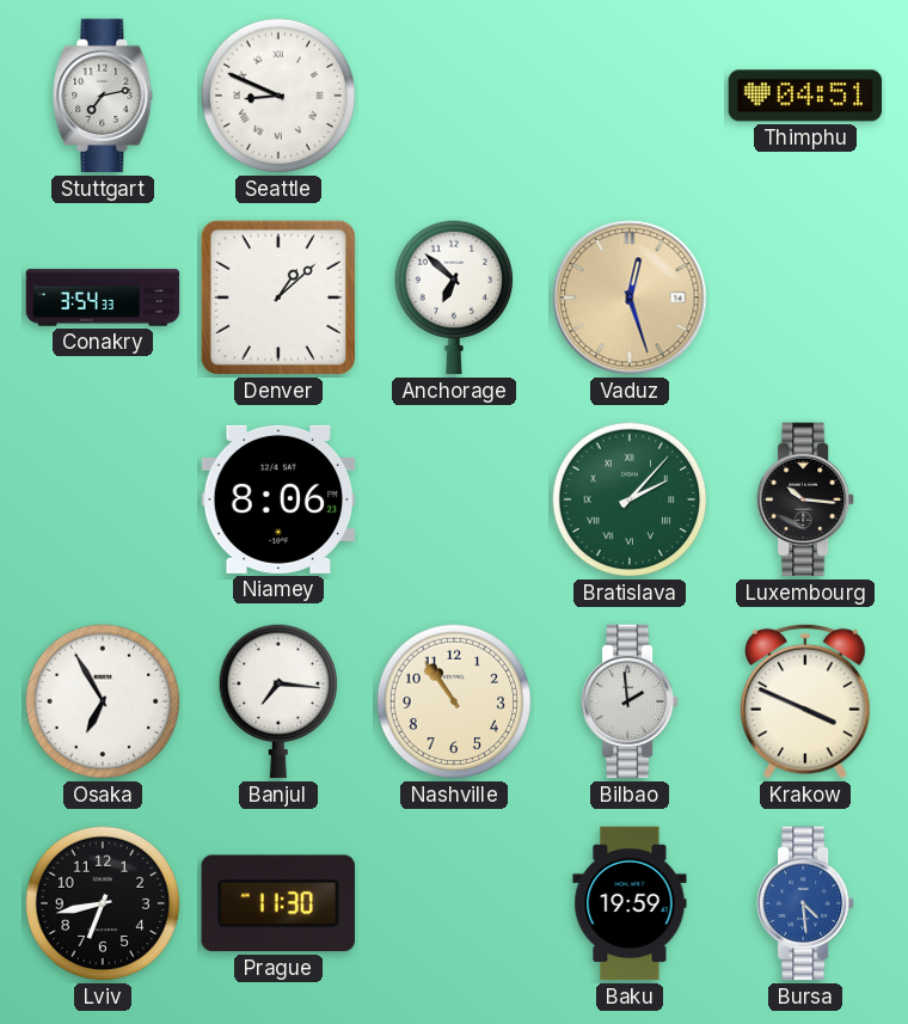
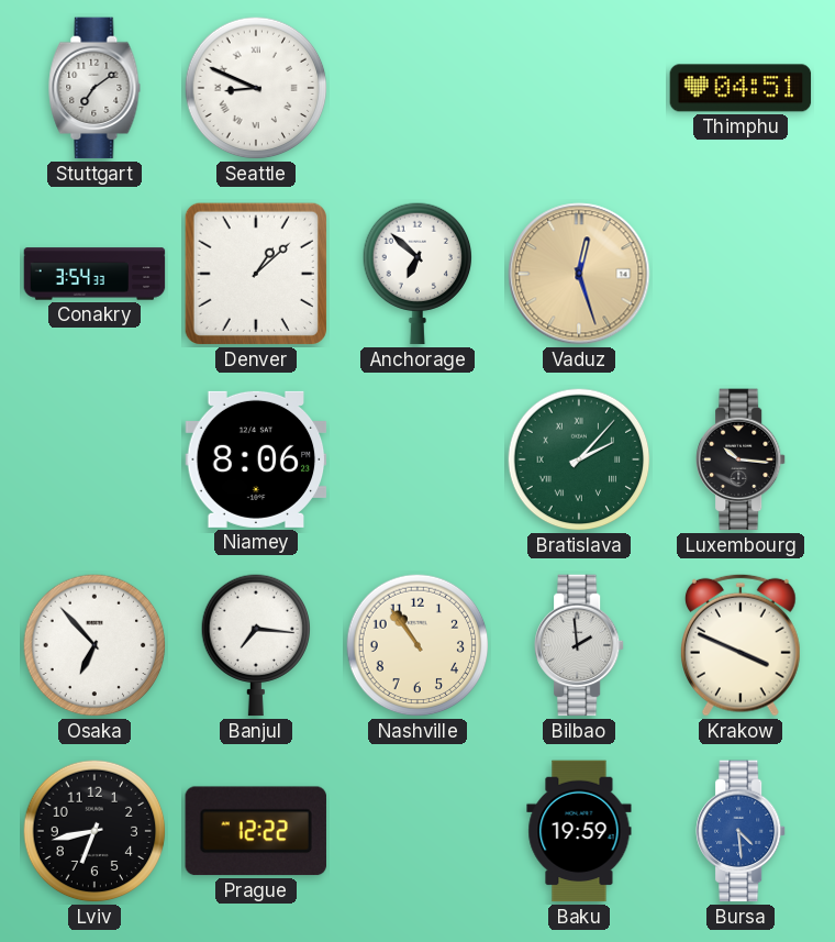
Stuttgart: 7:13 -> 7:09
Osaka: 6:55 -> 6:53
Prague: 11:30 -> 12:22
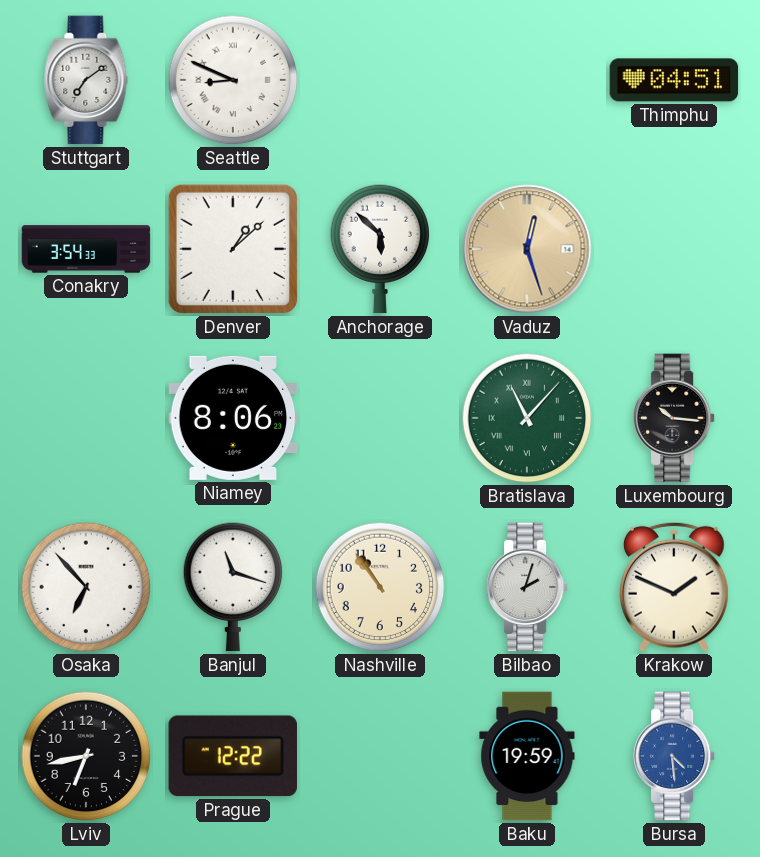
Anchorage: 6:52 -> 5:52
Bratislava: 2:07 -> 11:07
Banjul: 7:16 -> 11:18
Bilbao: 1:59 -> 2:03
Krakow: 3:49 -> 1:49
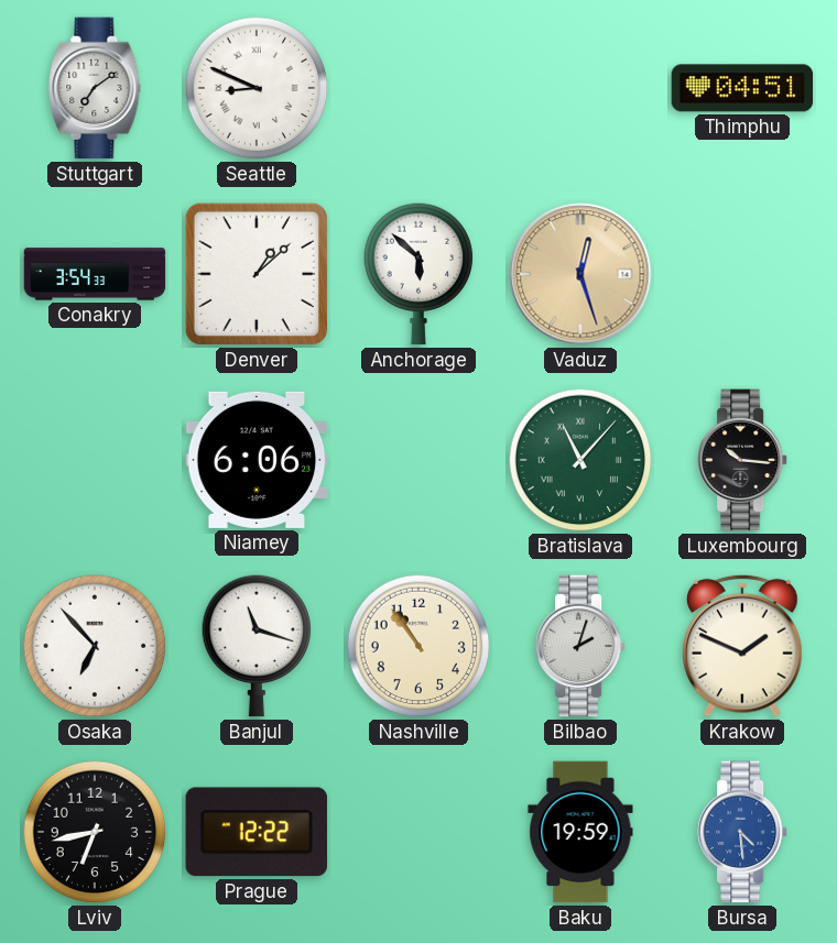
Niamey: 8:06 -> 6:06
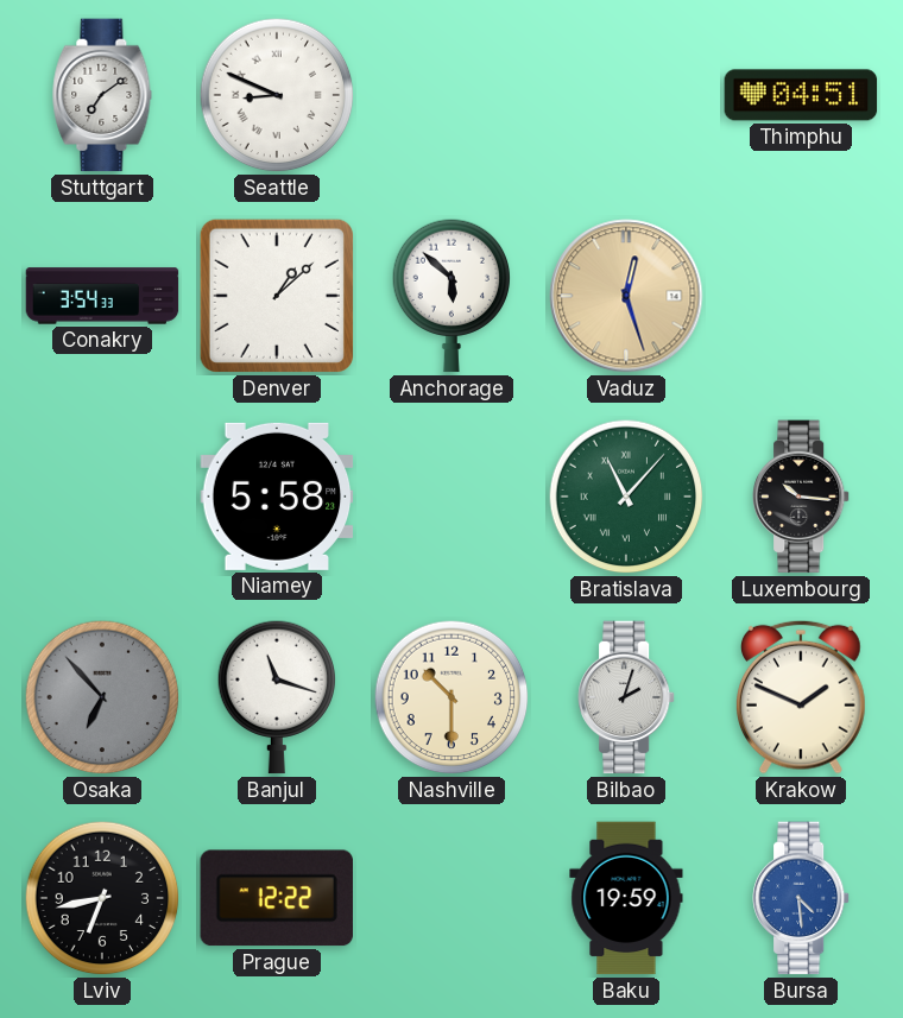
Niamey: 6:06 -> 5:58
Osaka dial: white -> grey
Nashville: 10:54 -> 10:30
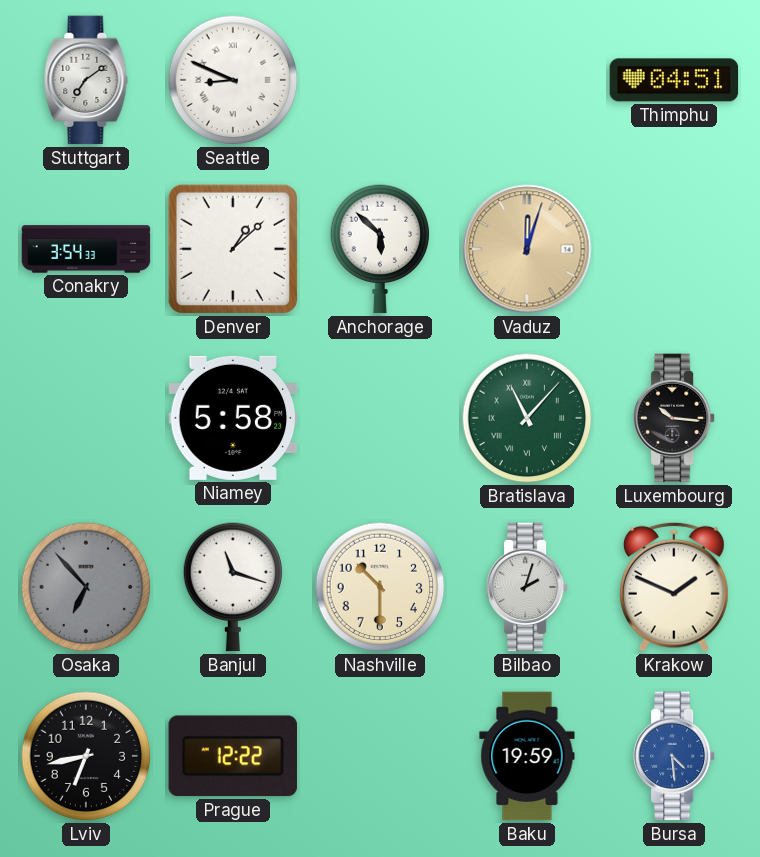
Vaduz: 12:27 -> 12:03
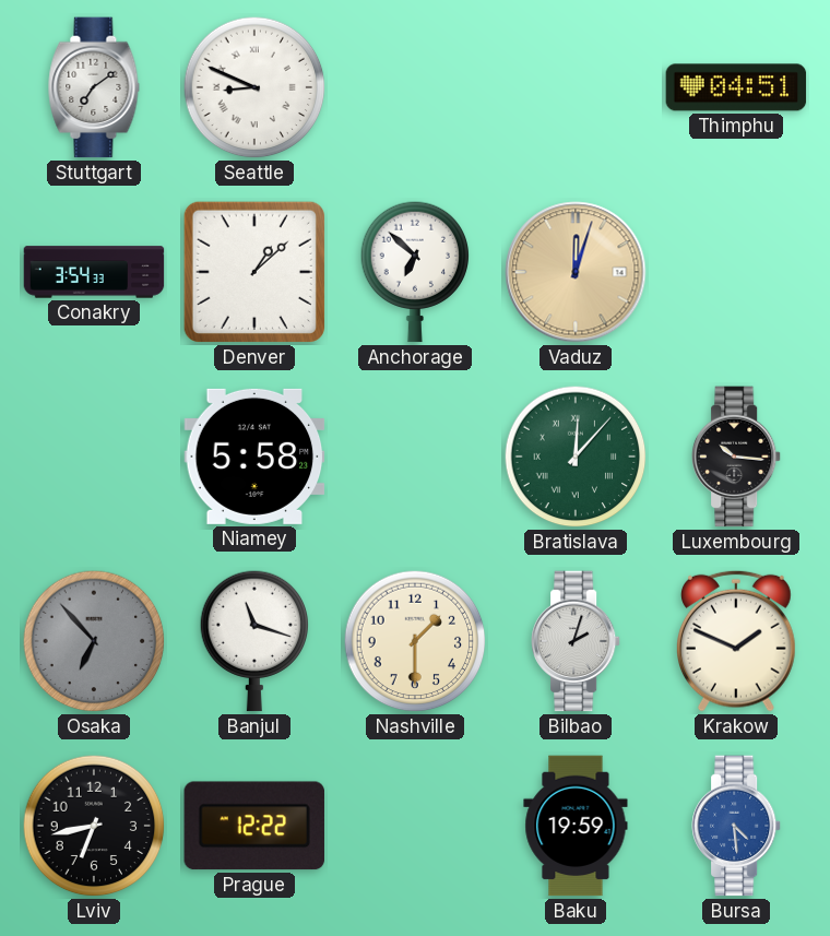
Anchorage: 5:52 -> 6:52
Bratislava: 11:07 -> 12:07
Nashville: 10:30 -> 1:30
